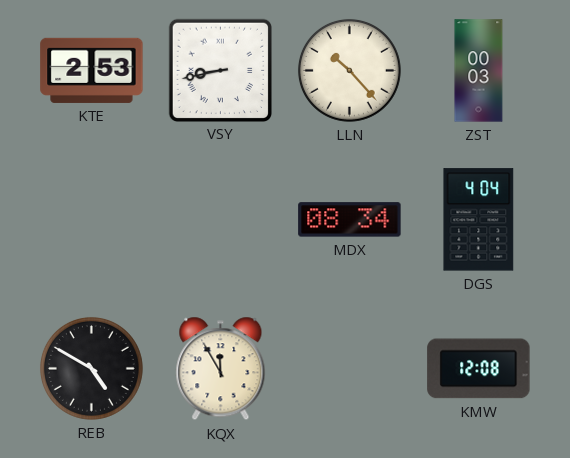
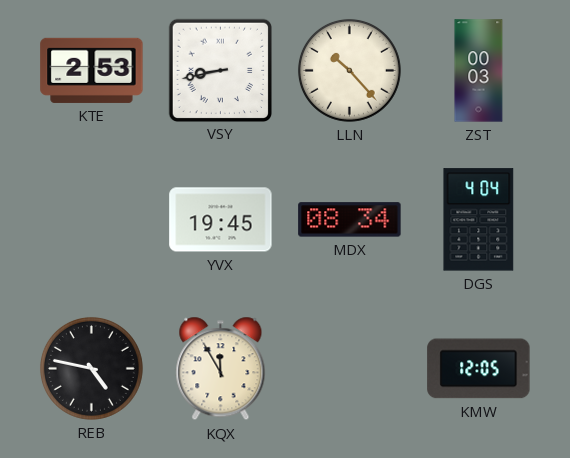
YVX: none -> 19:45
REB: 4:50 -> 4:47
KMW: 12:08 -> 12:05
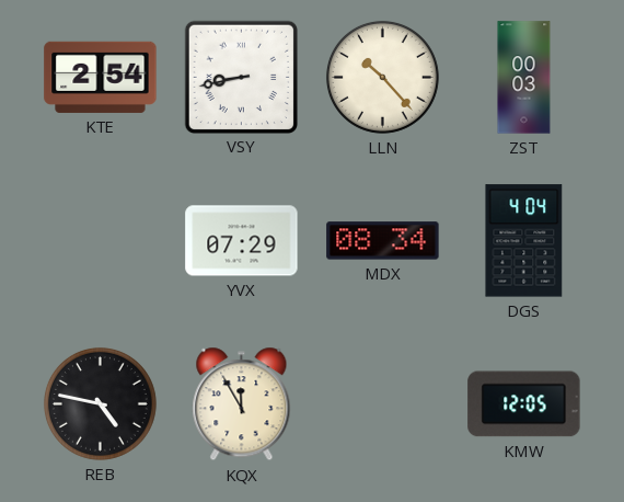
KTE: 2:53 -> 2:54
YVX: 19:45 -> 07:29
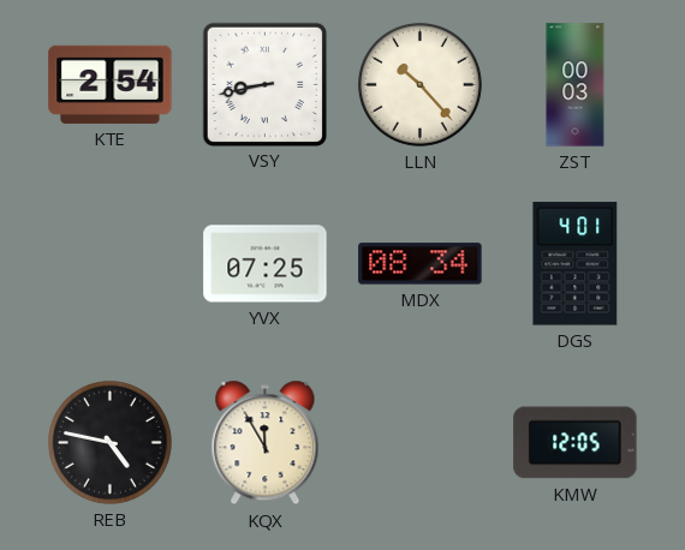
YVX: 07:29 -> 07:25
DGS: 4:04 -> 4:01
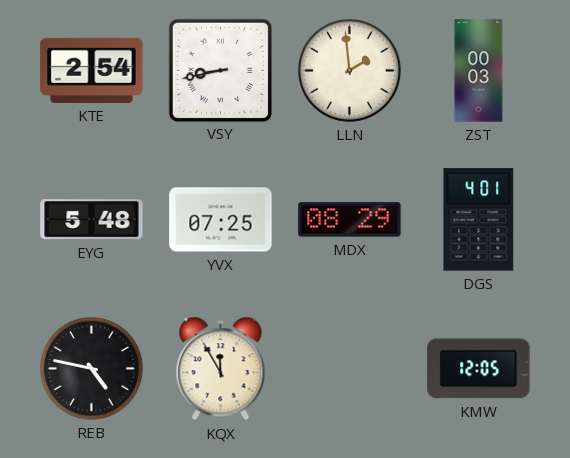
LLN: 10:23 -> 1:59
EYG: none -> 5:48
MDX: 08:34 -> 08:29
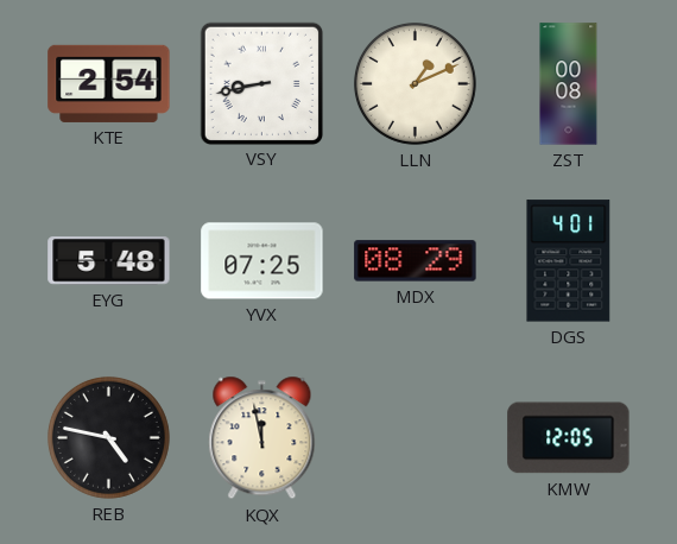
LLN: 1:59 -> 1:11
ZST: 00:03 -> 00:08
KQX: 11:55 -> 11:58
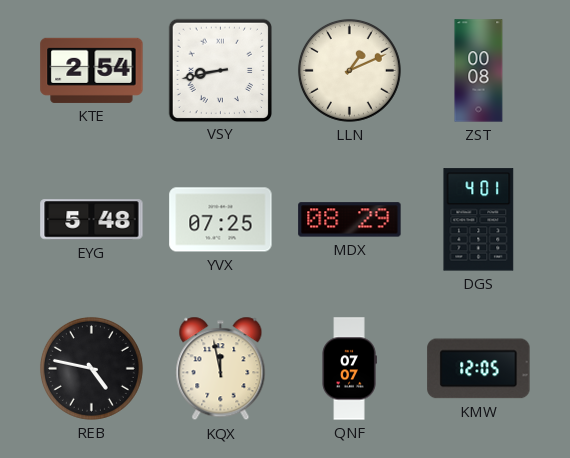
QNF: none -> 07:07
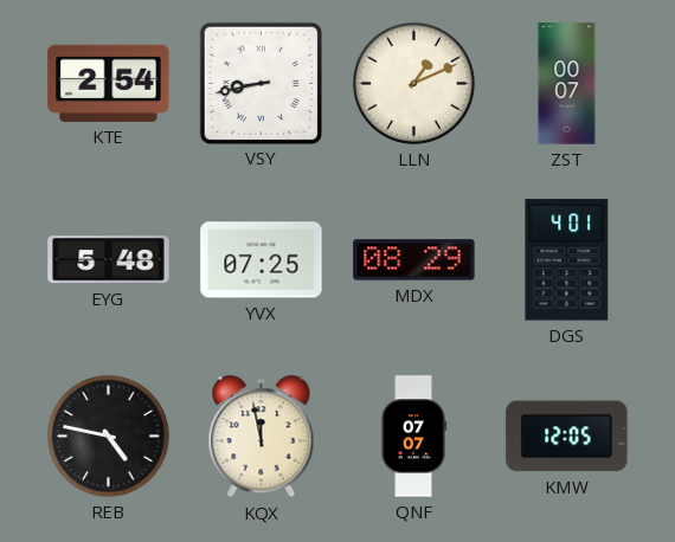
ZST: 00:08 -> 00:07
